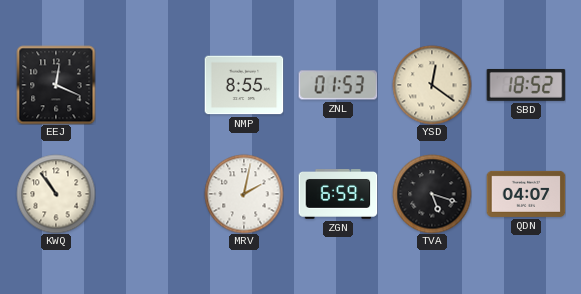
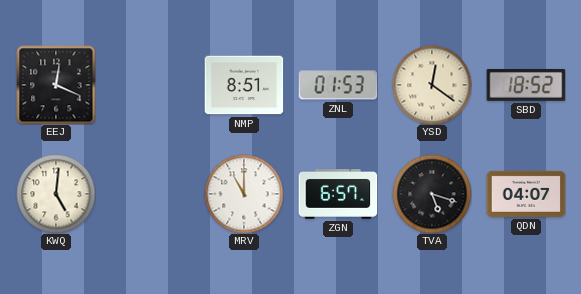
NMP: 8:55 -> 8:51
KWQ: 10:54 -> 5:01
MRV: 2:02 -> 11:00
ZGN: 6:59 -> 6:57
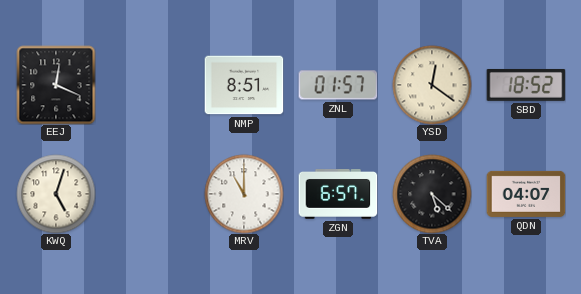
ZNL: 01:53 -> 01:57
KWQ: 5:01 -> 5:03
TVA: 5:18 -> 5:22
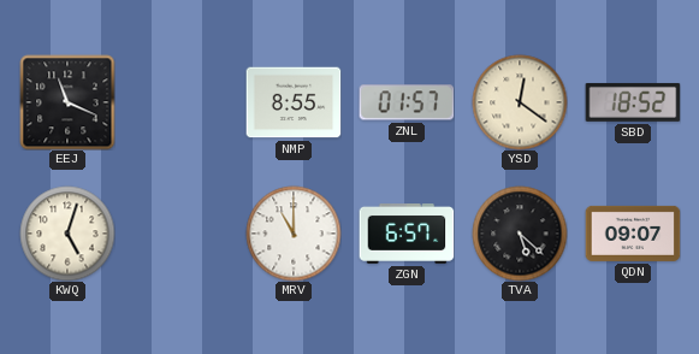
EEJ: 12:19 -> 11:19
NMP: 8:51 -> 8:55
QDN: 04:07 -> 09:07
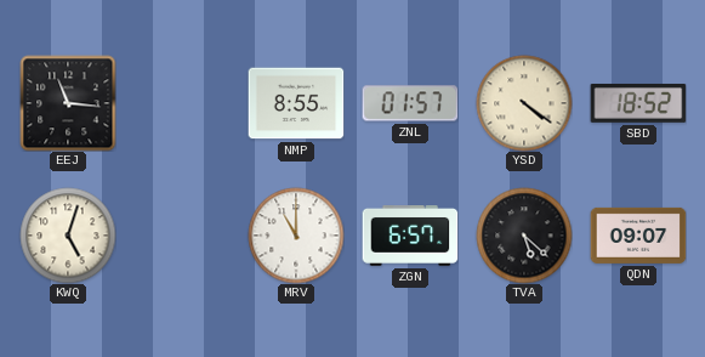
EEJ: 11:19 -> 11:16
YSD: 12:21 -> 4:21
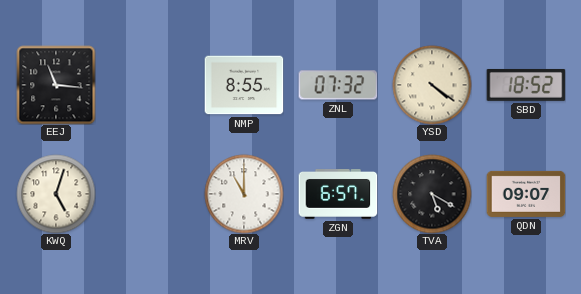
ZNL: 01:57 -> 07:32
TVA: 5:22 -> 5:20
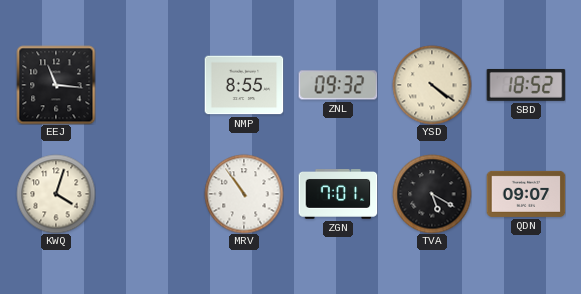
ZNL: 07:32 -> 09:32
KWQ: 5:03 -> 4:03
MRV: 11:00 -> 10:54
ZGN: 6:57 -> 7:01
